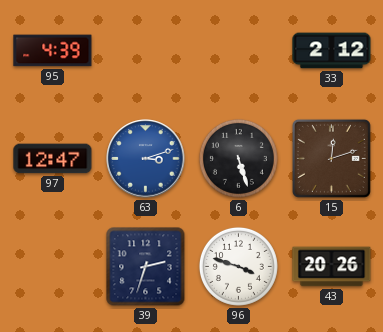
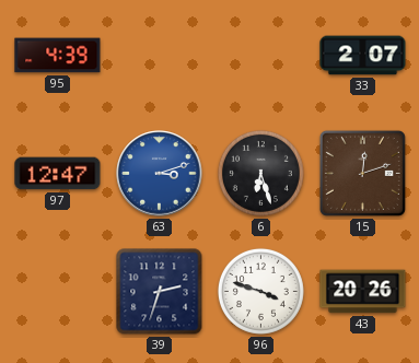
33: 2:12 -> 2:07
6: 5:27 -> 6:27
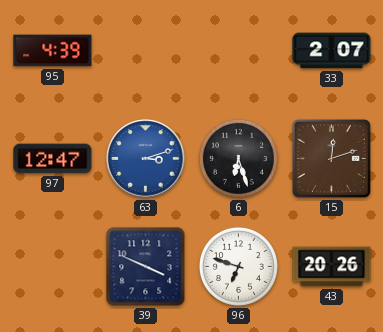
39: 2:33 -> 3:49
96: 3:48 -> 6:48
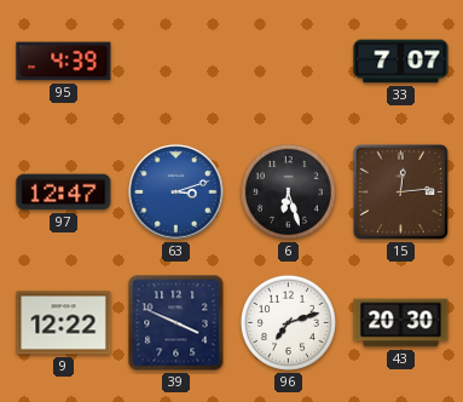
33: 2:07 -> 7:07
15: 12:12 -> 12:14
9: none -> 12:22
96: 6:48 -> 7:12
43: 20:26 -> 20:30
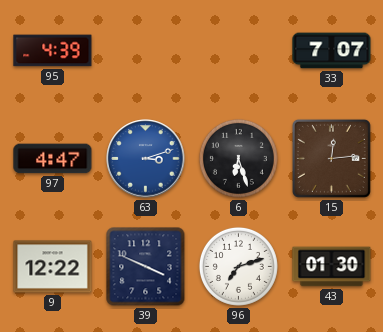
97: 12:47 -> 4:47
43: 20:30 -> 01:30
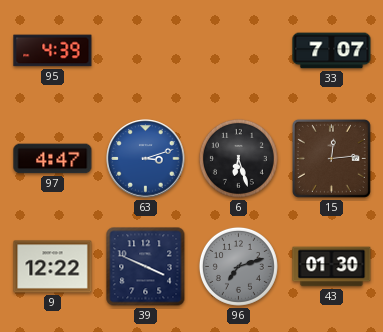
96 dial: white -> grey
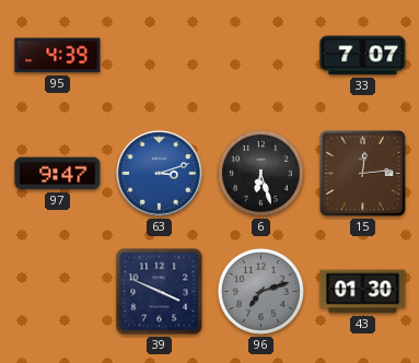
97: 4:47 -> 9:47
9: 12:22 -> none
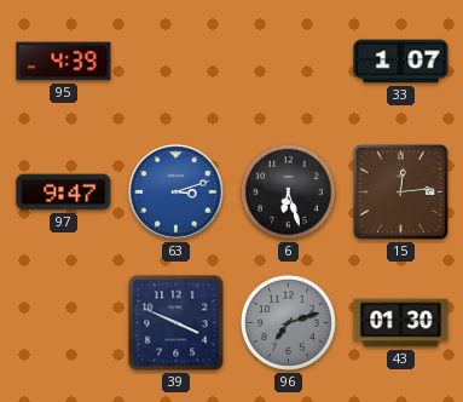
33: 7:07 -> 1:07
